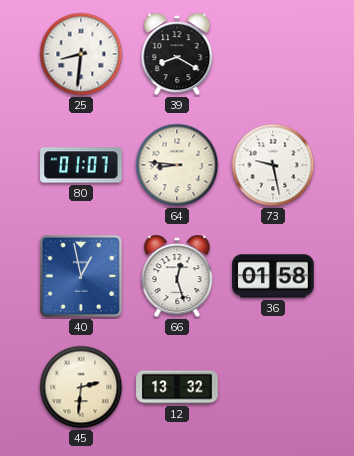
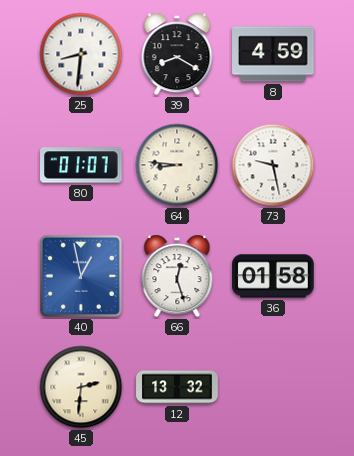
8: none -> 4:59
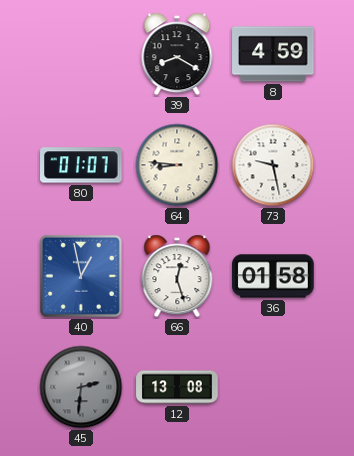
25: 8:31 -> none
45 dial: cream -> grey
12: 13:32 -> 13:08
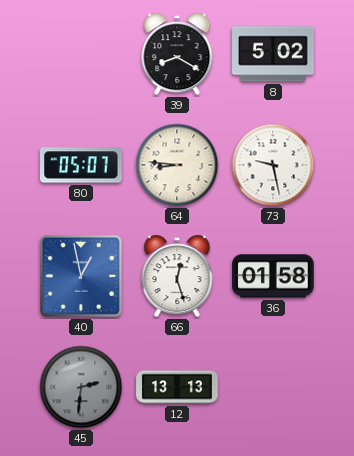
8: 4:59 -> 5:02
80: 01:07 -> 05:07
12: 13:08 -> 13:13
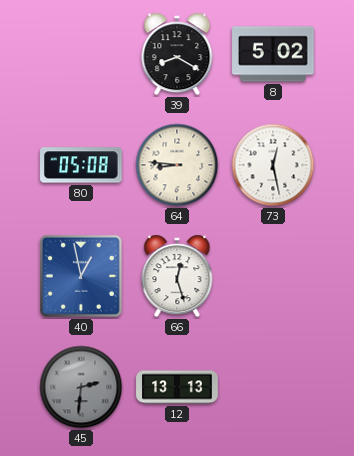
80: 05:07 -> 05:08
73: 9:28 -> 12:28
36: 01:58 -> none
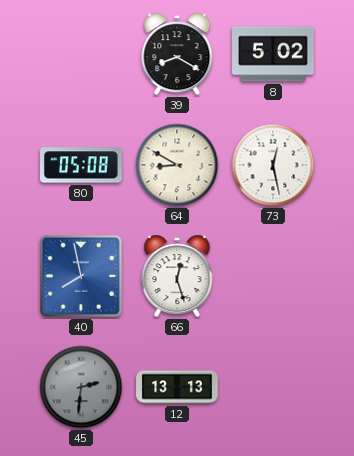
64: 8:46 -> 8:50
40: 12:58 -> 7:58
